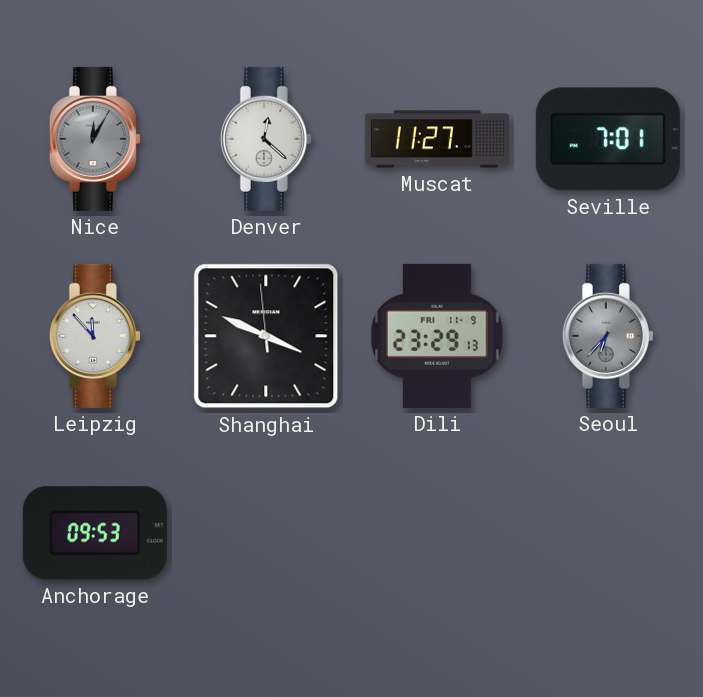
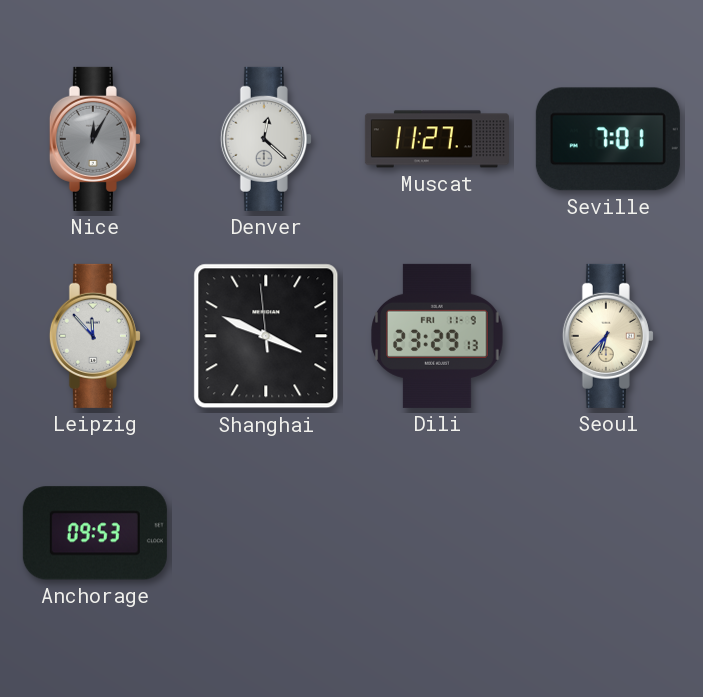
Seoul dial: grey -> cream
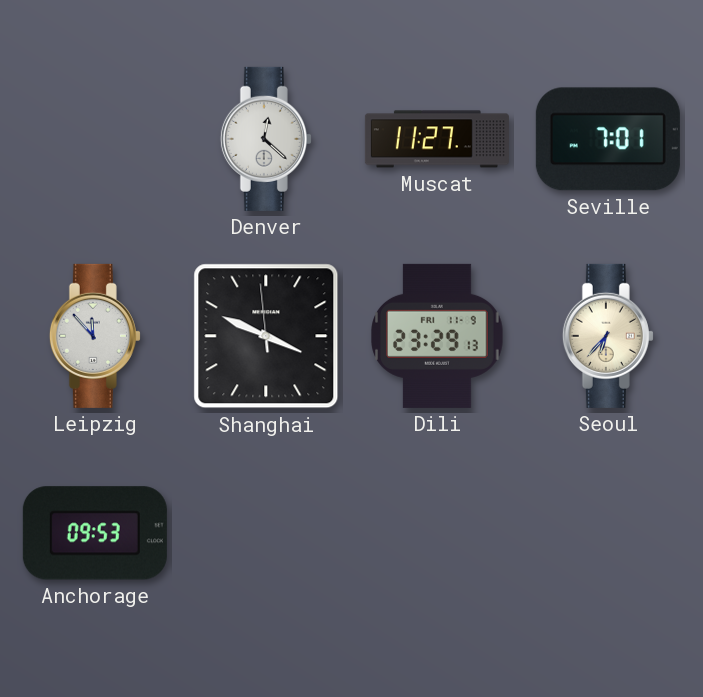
Nice: 12:05 -> none
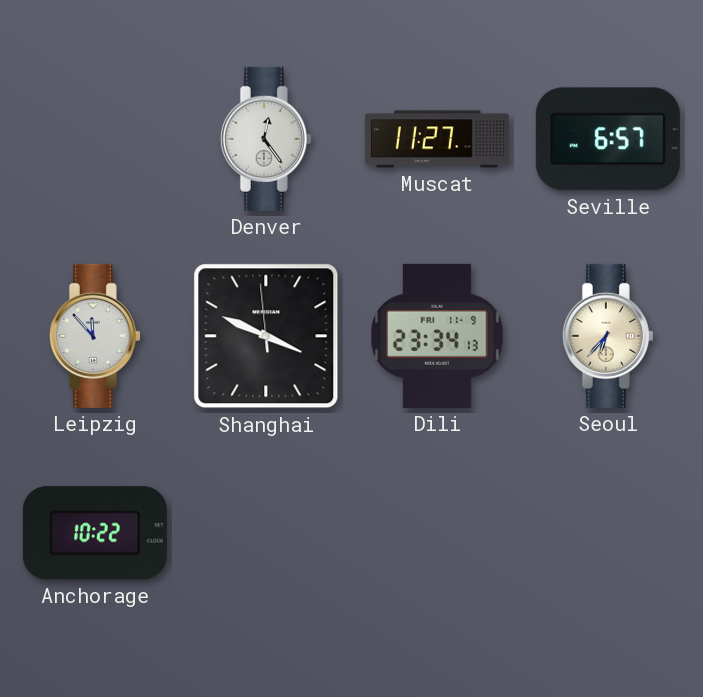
Denver: 12:22 -> 12:24
Seville: 7:01 -> 6:57
Dili: 23:29 -> 23:34
Anchorage: 09:53 -> 10:22
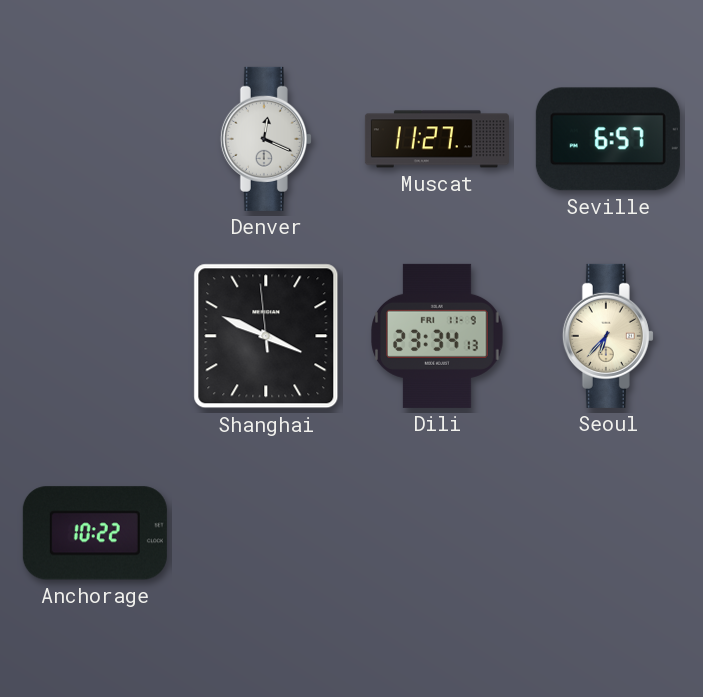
Denver: 12:24 -> 12:19
Leipzig: 11:53 -> none
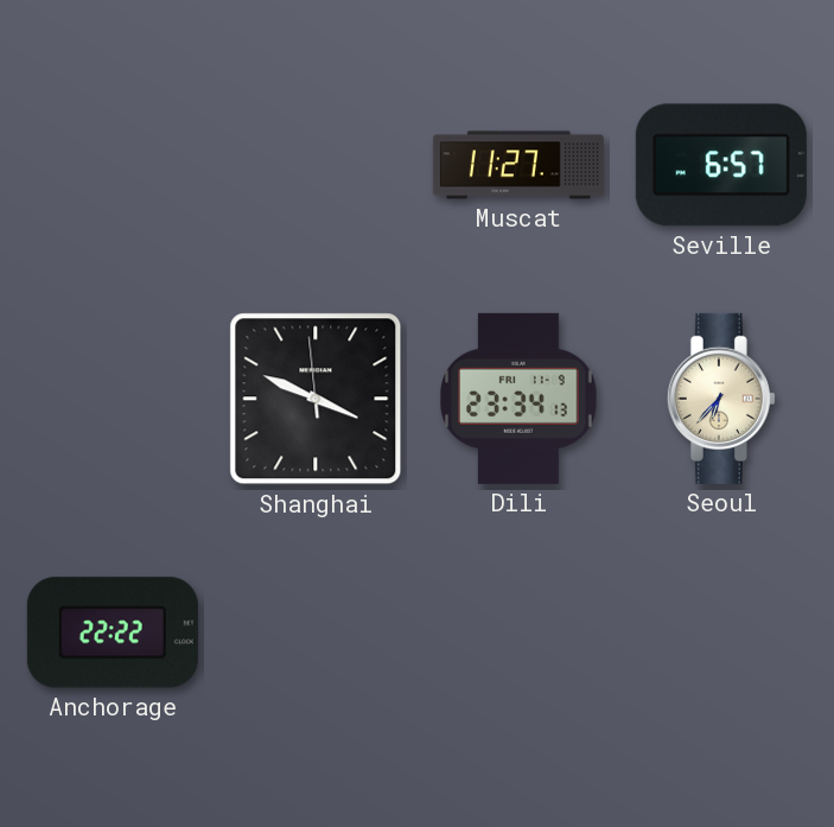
Denver: 12:19 -> none
Anchorage: 10:22 -> 22:22
